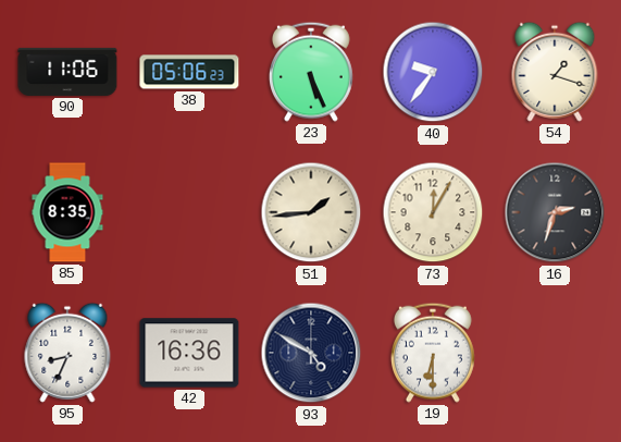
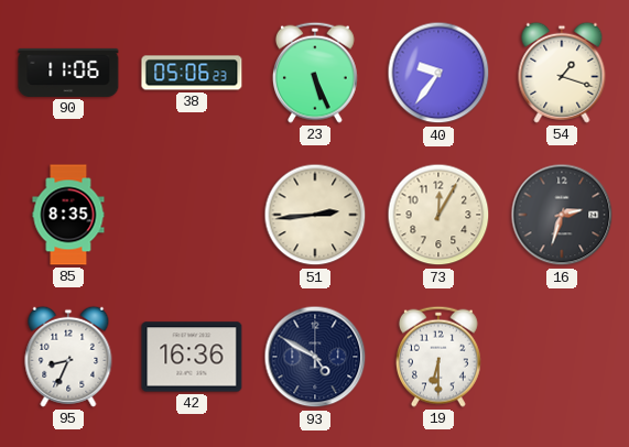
51: 1:44 -> 2:44
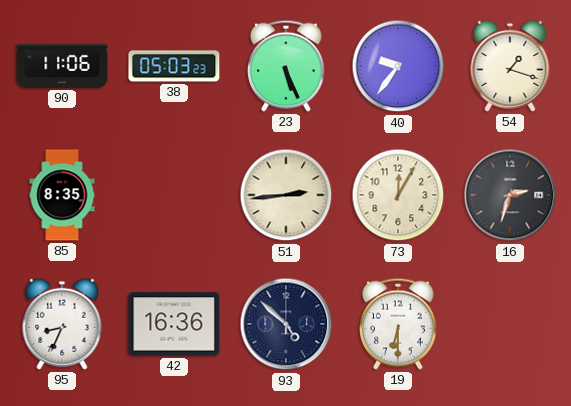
38: 05:06 -> 05:03
93: 4:50 -> 4:52
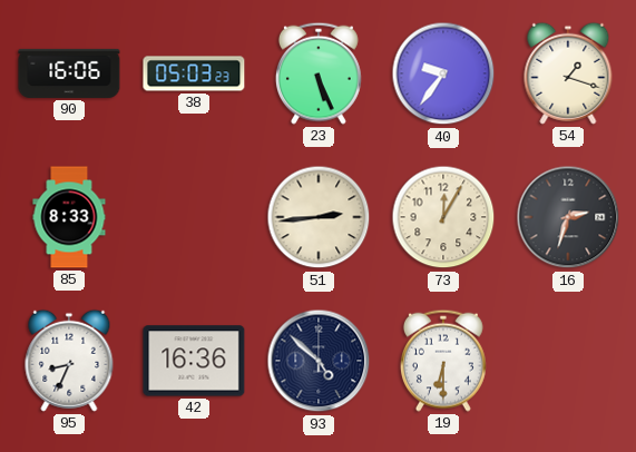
90: 11:06 -> 16:06
85: 8:35 -> 8:33
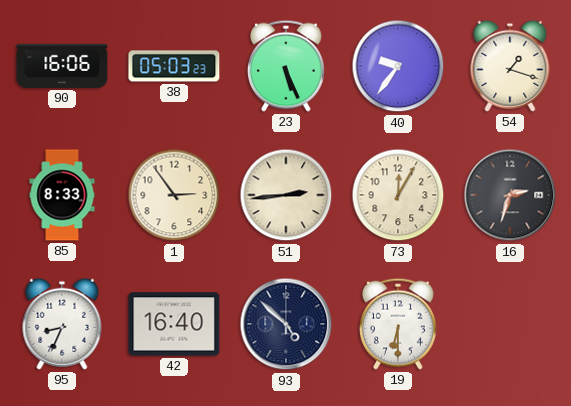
1: none -> 2:54
42: 16:36 -> 16:40
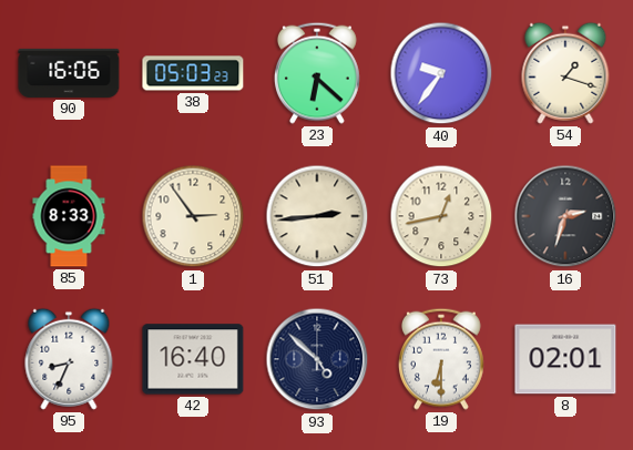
23: 5:26 -> 6:22
73: 12:05 -> 12:43
8: none -> 02:01
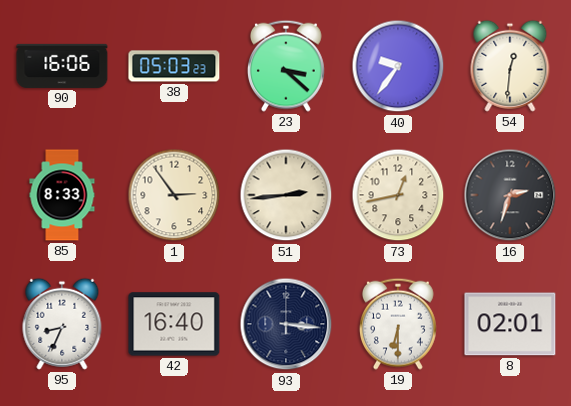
23: 6:22 -> 3:22
54: 1:18 -> 12:31
93: 4:52 -> 3:16
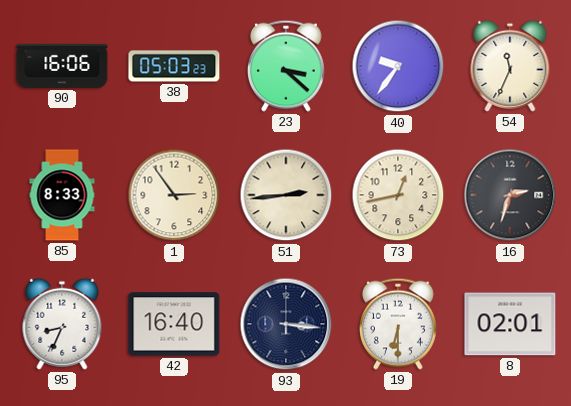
54: 12:31 -> 11:34
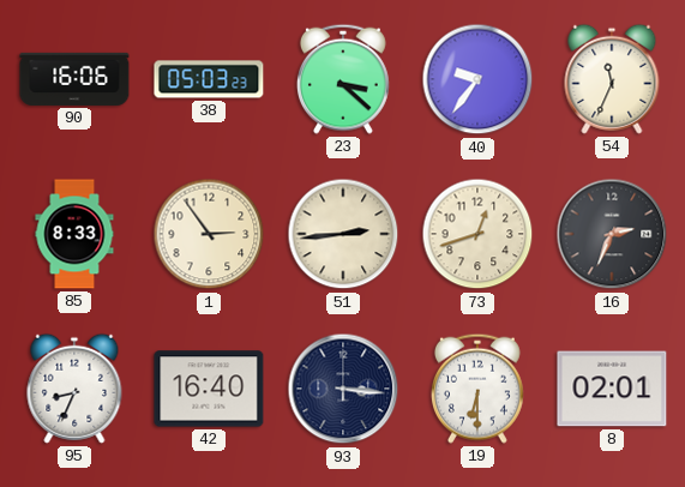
73: 12:43 -> 12:42
16: 2:33 -> 2:34
